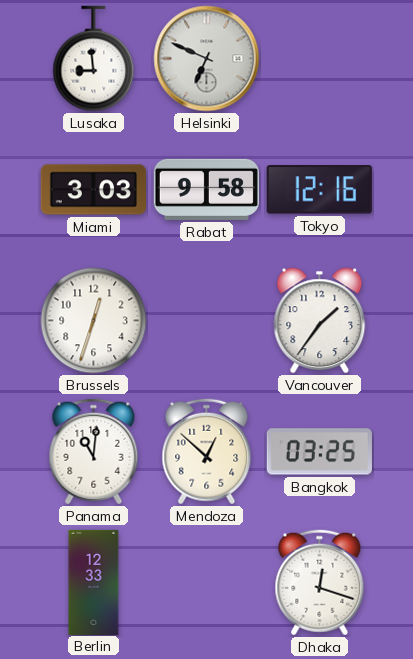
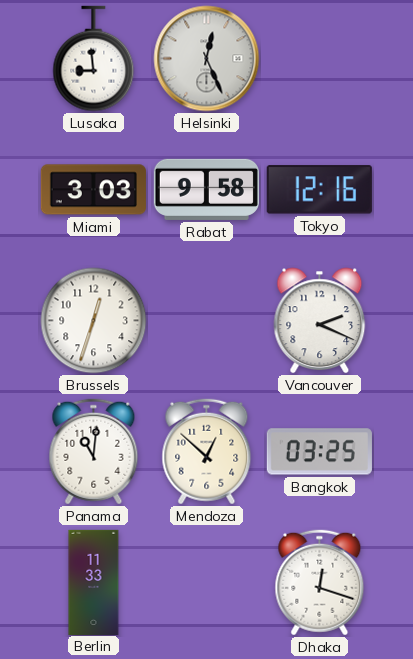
Helsinki: 6:49 -> 12:26
Vancouver: 1:36 -> 2:19
Berlin: 12:33 -> 11:33
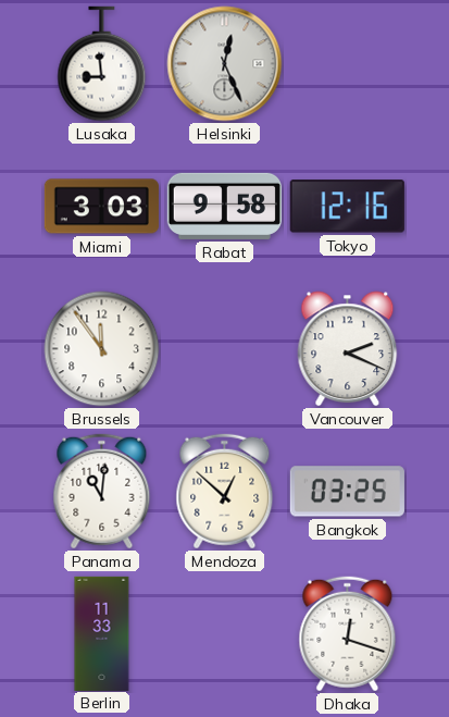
Brussels: 12:33 -> 11:54
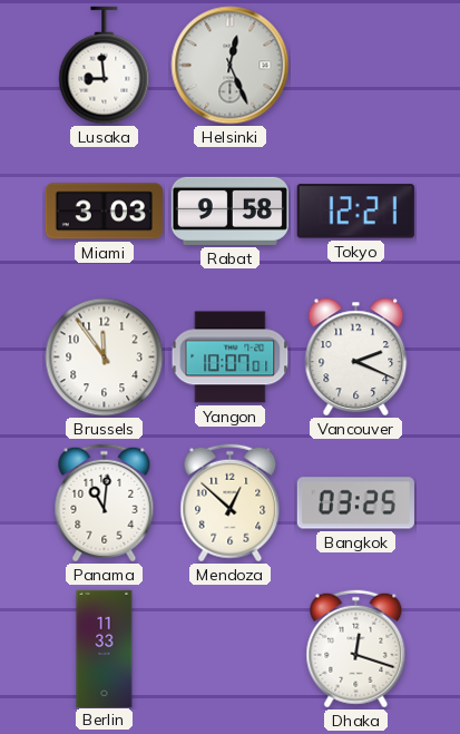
Tokyo: 12:16 -> 12:21
Yangon: none -> 10:07
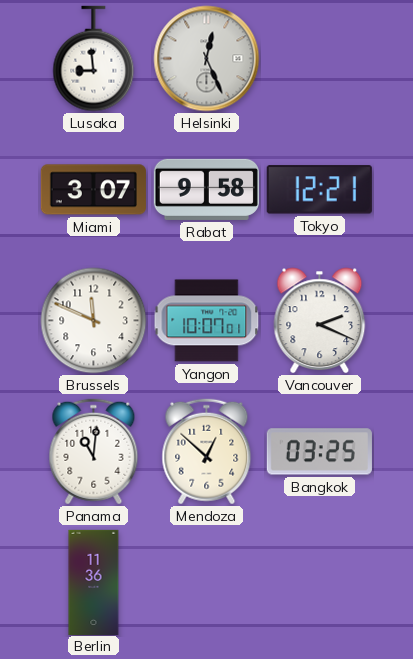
Miami: 3:03 -> 3:07
Brussels: 11:54 -> 11:49
Berlin: 11:33 -> 11:36
Dhaka: 12:18 -> none
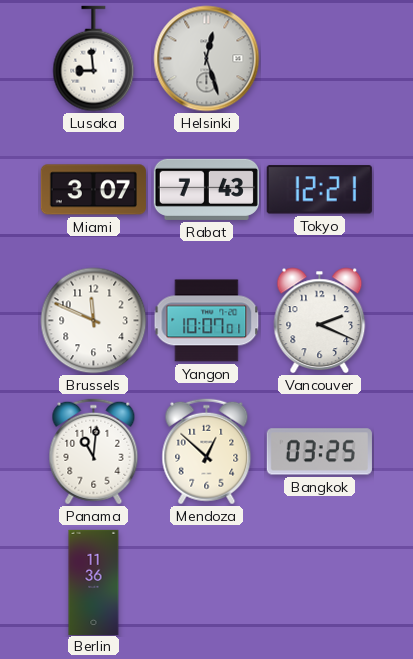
Helsinki: 12:26 -> 12:27
Rabat: 9:58 -> 7:43
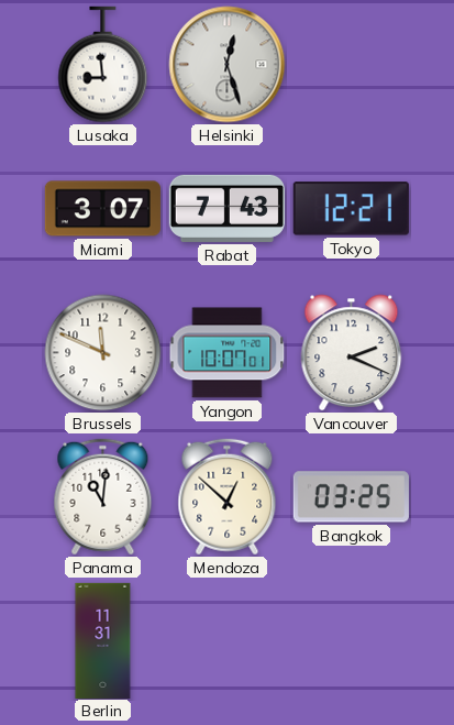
Berlin: 11:36 -> 11:31
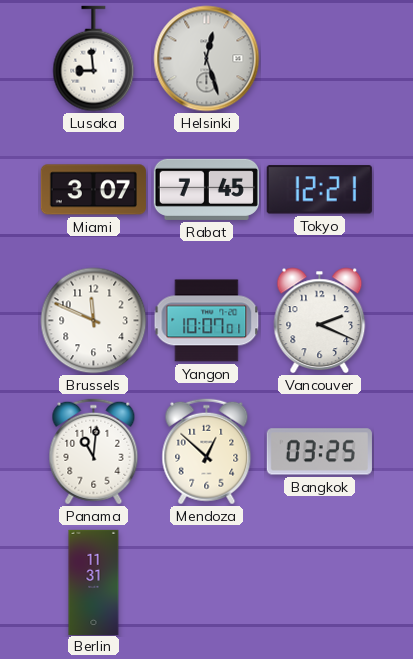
Rabat: 7:43 -> 7:45
